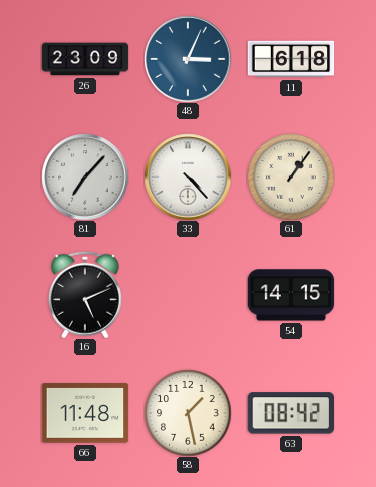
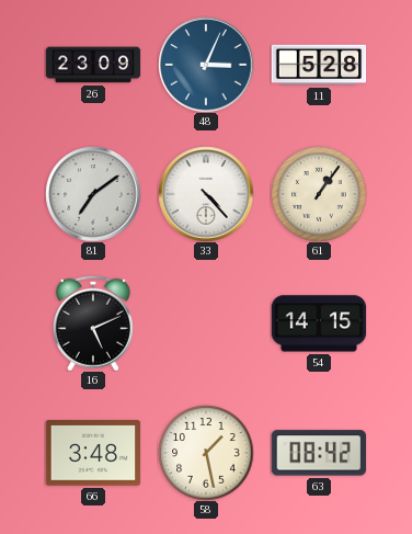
11: 6:18 -> 5:28
81: 7:07 -> 7:09
66: 11:48 -> 3:48
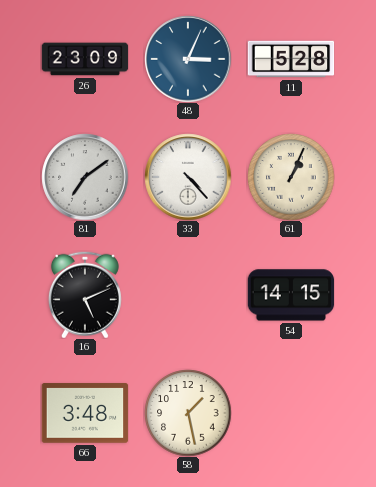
61: 1:06 -> 1:04
63: 08:42 -> none
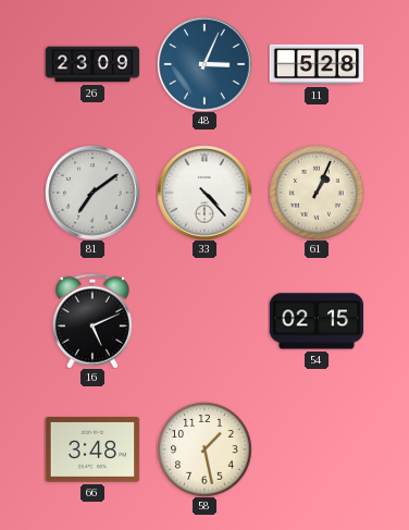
54: 14:15 -> 02:15
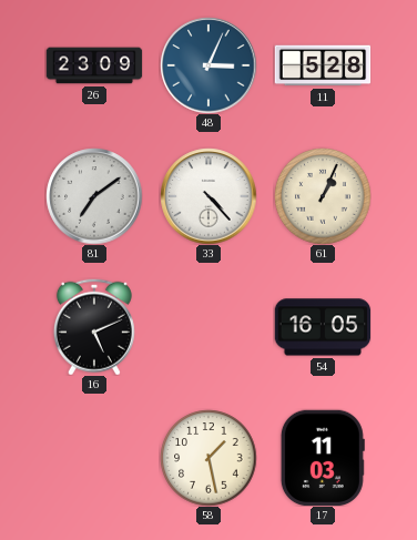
54: 02:15 -> 16:05
66: 3:48 -> none
17: none -> 11:03
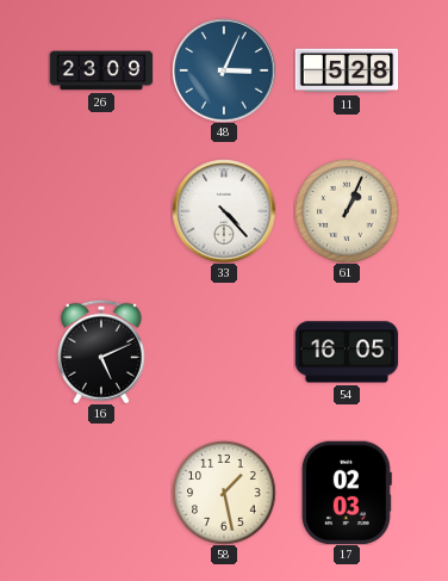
81: 7:09 -> none
17: 11:03 -> 02:03
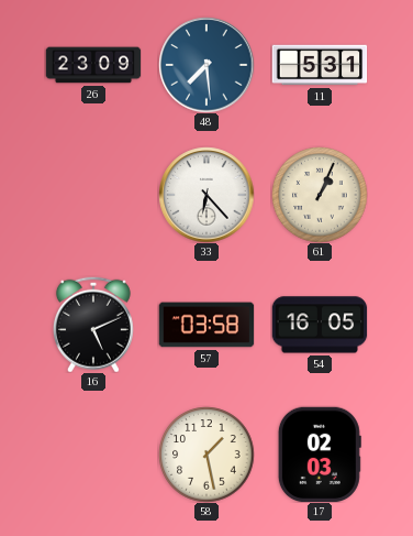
48: 3:04 -> 7:29
11: 5:28 -> 5:31
33: 4:23 -> 6:23
57: none -> 03:58
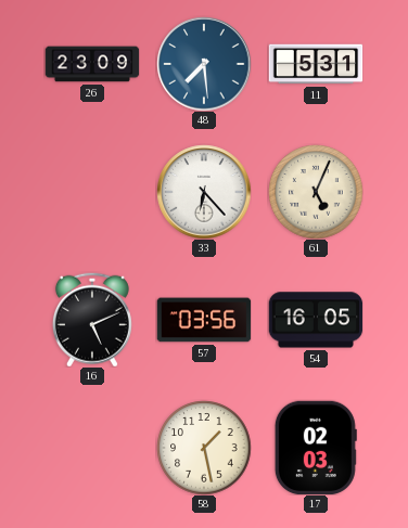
61: 1:04 -> 5:04
57: 03:58 -> 03:56
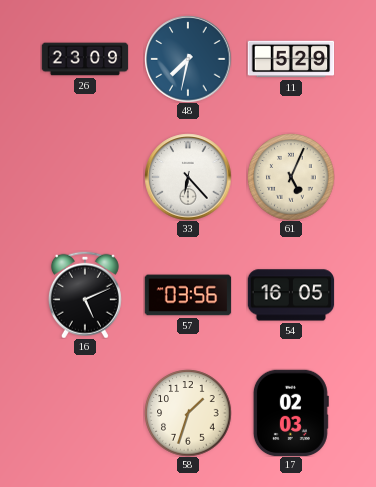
48: 7:29 -> 7:32
11: 5:31 -> 5:29
58: 1:28 -> 1:33
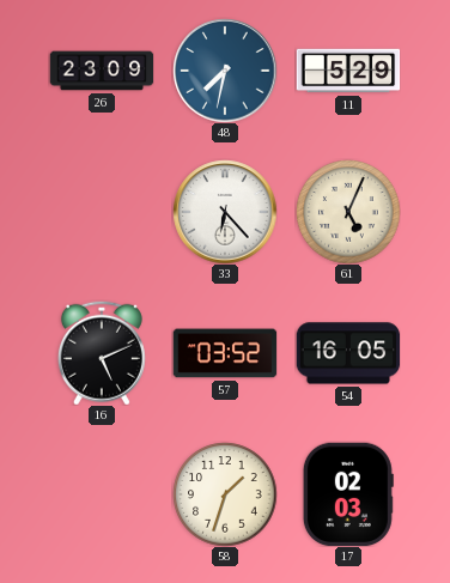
57: 03:56 -> 03:52
